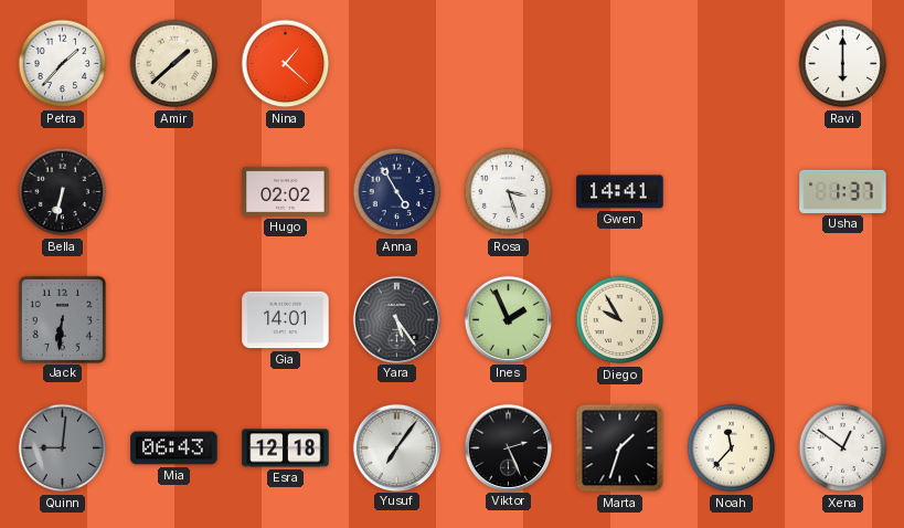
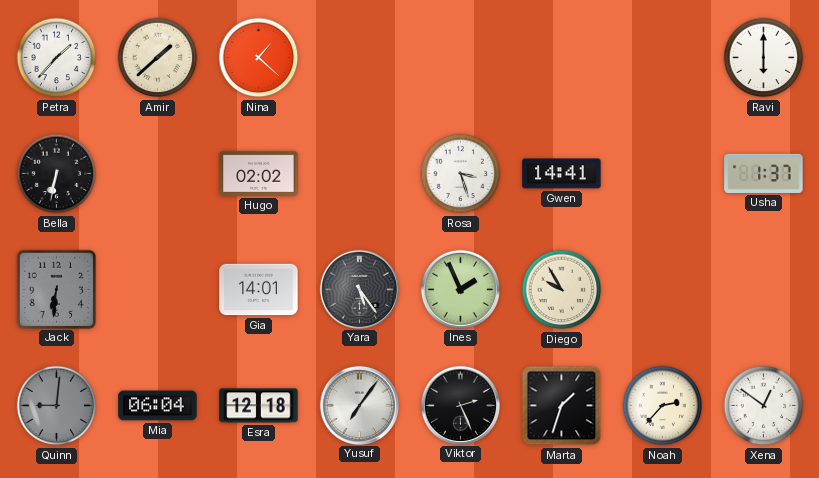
Anna: 4:55 -> none
Mia: 06:43 -> 06:04
Noah: 11:37 -> 2:37
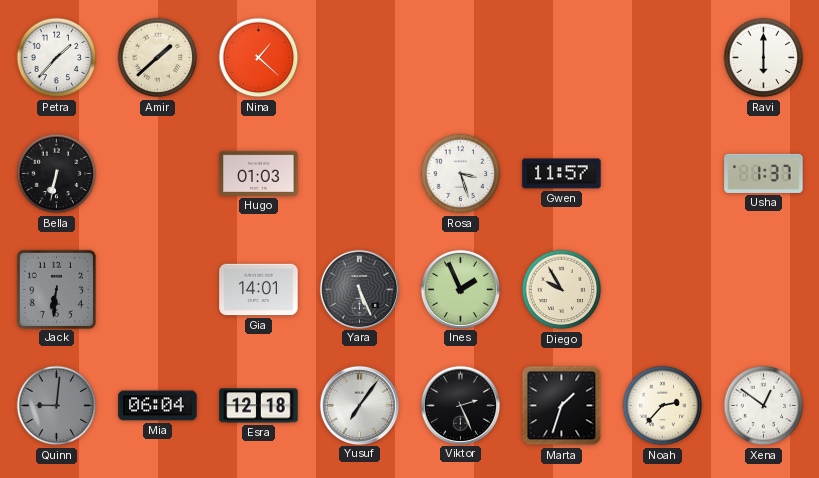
Hugo: 02:02 -> 01:03
Gwen: 14:41 -> 11:57
Yara: 5:24 -> 5:26
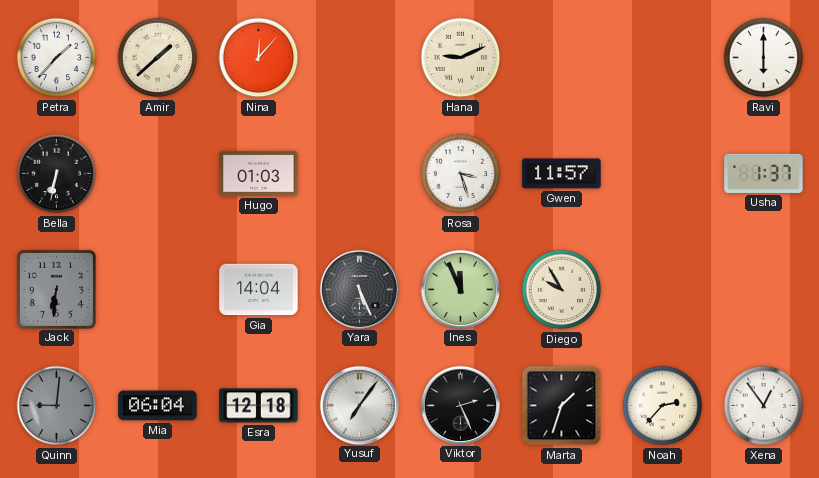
Nina: 1:22 -> 12:07
Hana: none -> 9:11
Gia: 14:01 -> 14:04
Ines: 1:56 -> 11:56
Xena: 12:51 -> 12:54
